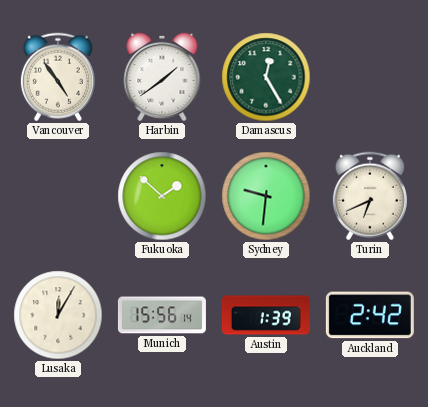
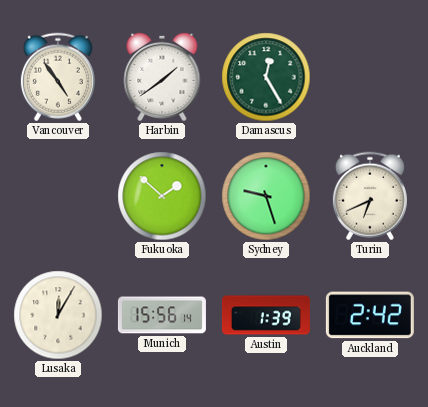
Sydney: 9:31 -> 9:27
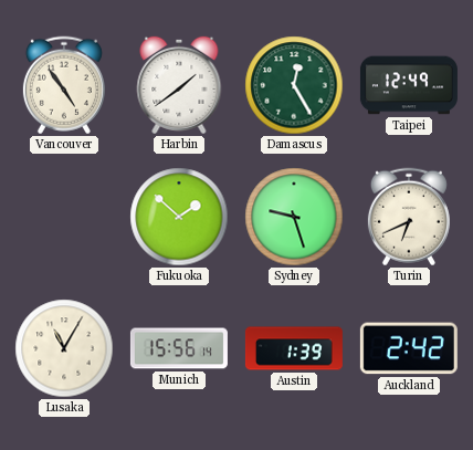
Taipei: none -> 12:49
Lusaka: 12:05 -> 11:05
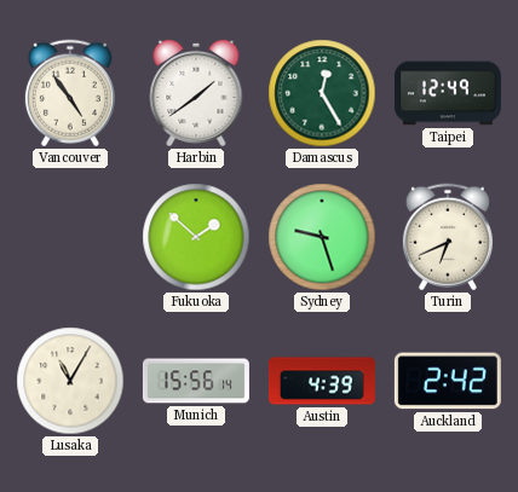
Austin: 1:39 -> 4:39
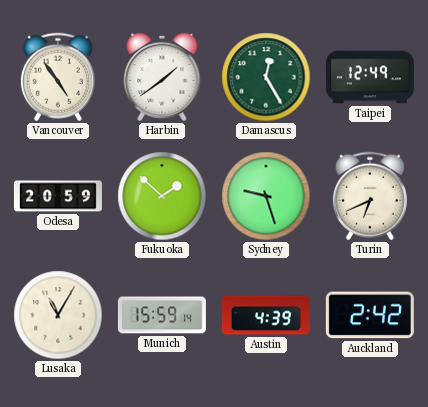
Odesa: none -> 20:59
Munich: 15:56 -> 15:59
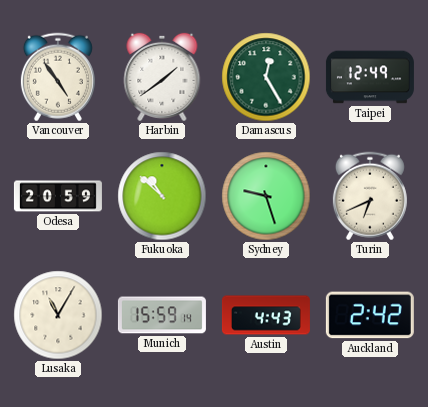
Fukuoka: 1:52 -> 10:52
Austin: 4:39 -> 4:43
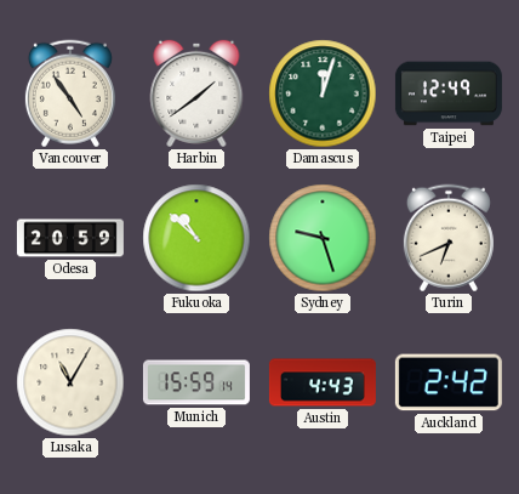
Damascus: 12:25 -> 12:03
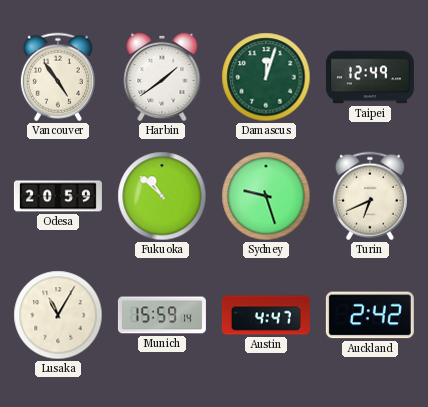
Austin: 4:43 -> 4:47
